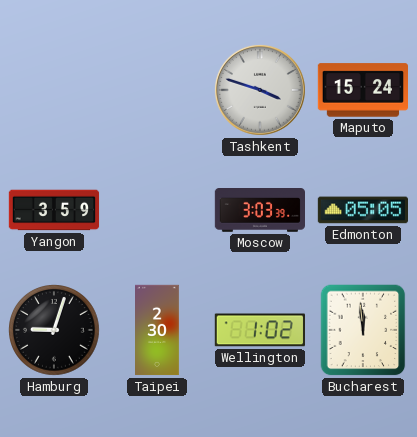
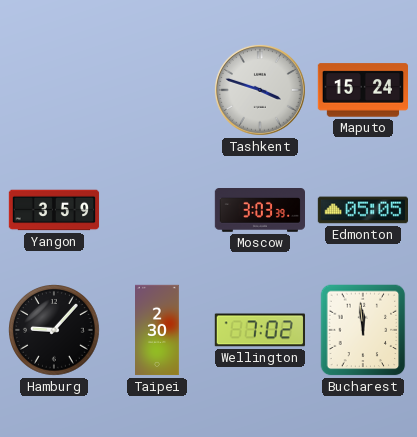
Hamburg: 9:03 -> 9:07
Wellington: 1:02 -> 7:02
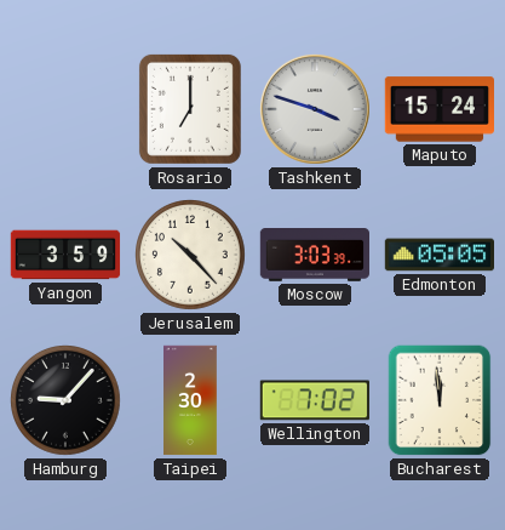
Rosario: none -> 7:00
Jerusalem: none -> 10:23
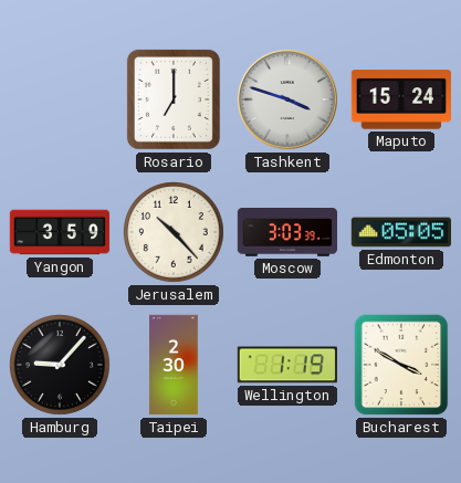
Wellington: 7:02 -> 1:19
Bucharest: 11:59 -> 3:50
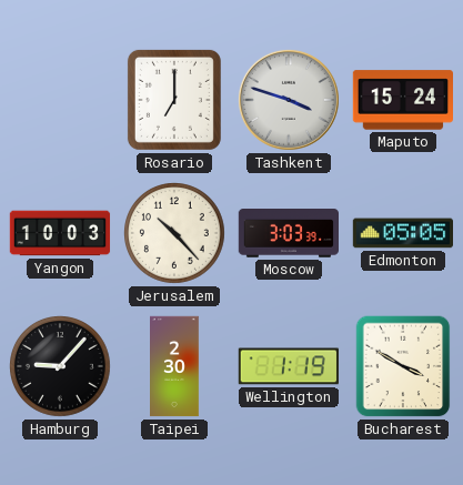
Yangon: 3:59 -> 10:03
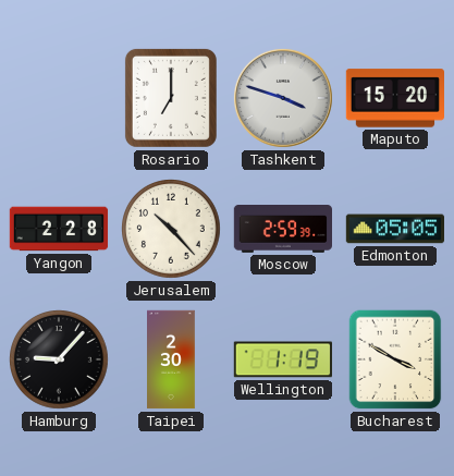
Maputo: 15:24 -> 15:20
Yangon: 10:03 -> 2:28
Moscow: 3:03 -> 2:59
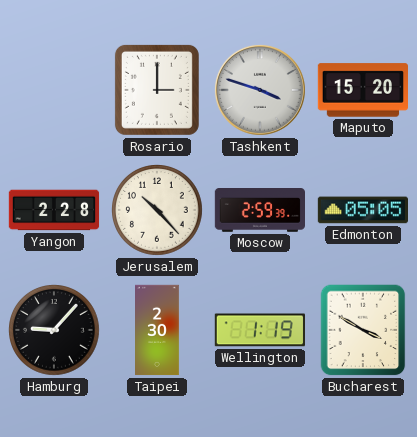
Rosario: 7:00 -> 3:00
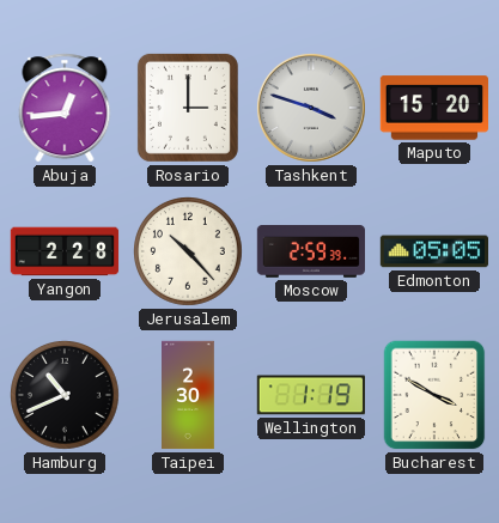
Abuja: none -> 12:44
Hamburg: 9:07 -> 10:41
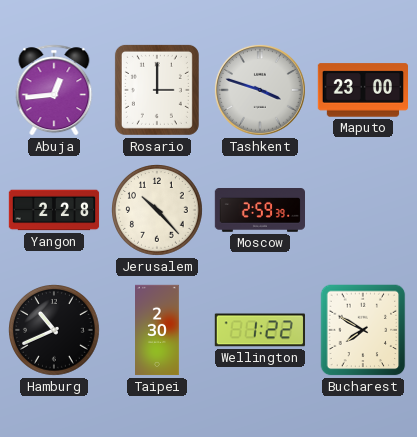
Maputo: 15:20 -> 23:00
Edmonton: 05:05 -> none
Wellington: 1:19 -> 1:22
Bucharest: 3:50 -> 7:50
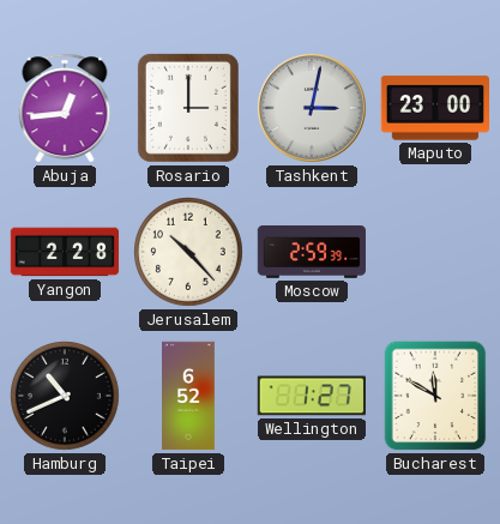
Tashkent: 3:48 -> 3:02
Taipei: 2:30 -> 6:52
Wellington: 1:22 -> 1:27
Bucharest: 7:50 -> 11:50
